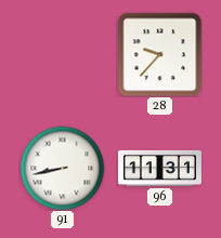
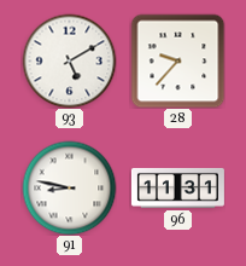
93: none -> 5:10
91: 8:43 -> 8:47
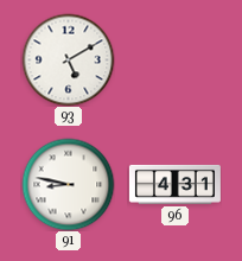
28: 9:37 -> none
96: 11:31 -> 4:31
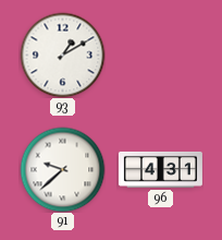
93: 5:10 -> 1:10
91: 8:47 -> 9:38
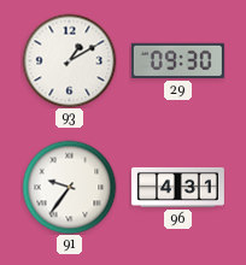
29: none -> 09:30
91: 9:38 -> 9:36
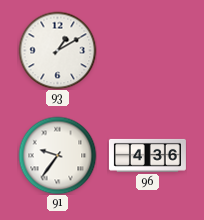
29: 09:30 -> none
96: 4:31 -> 4:36
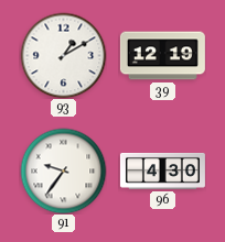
39: none -> 12:19
96: 4:36 -> 4:30
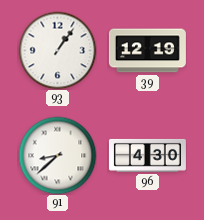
93: 1:10 -> 1:06
91: 9:36 -> 8:38
